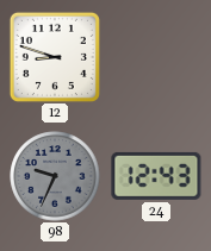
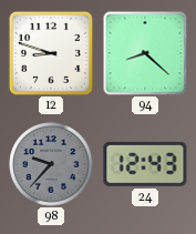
94: none -> 8:22
98: 9:34 -> 9:37
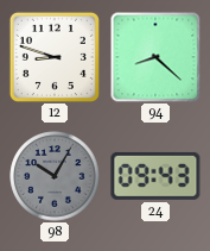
98: 9:37 -> 10:05
24: 12:43 -> 09:43
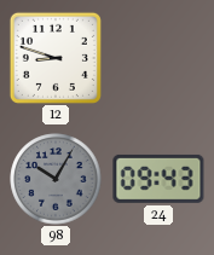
94: 8:22 -> none
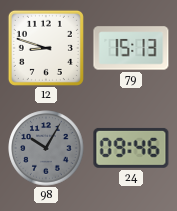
79: none -> 15:13
24: 09:43 -> 09:46
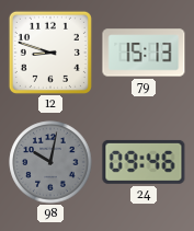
98: 10:05 -> 10:02
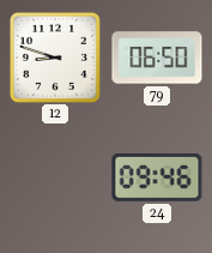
79: 15:13 -> 06:50
98: 10:02 -> none
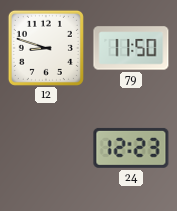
79: 06:50 -> 11:50
24: 09:46 -> 12:23
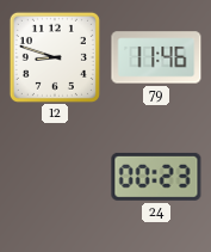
79: 11:50 -> 11:46
24: 12:23 -> 00:23
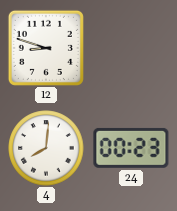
79: 11:46 -> none
4: none -> 8:01
